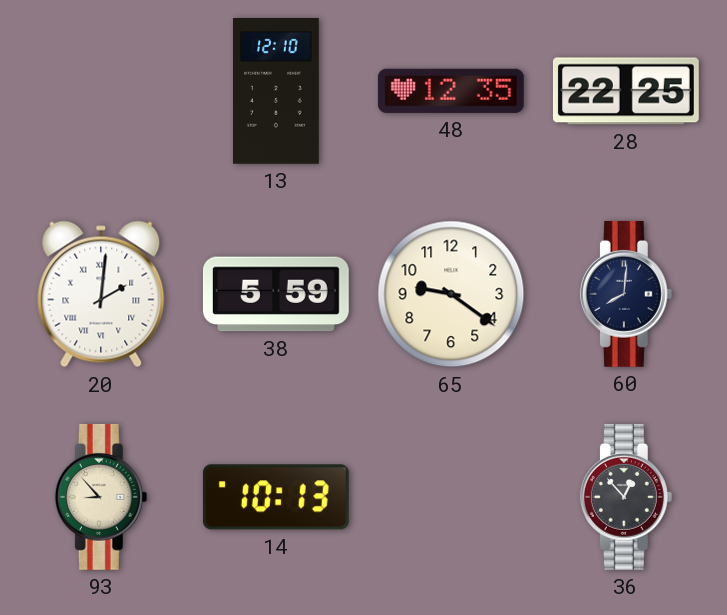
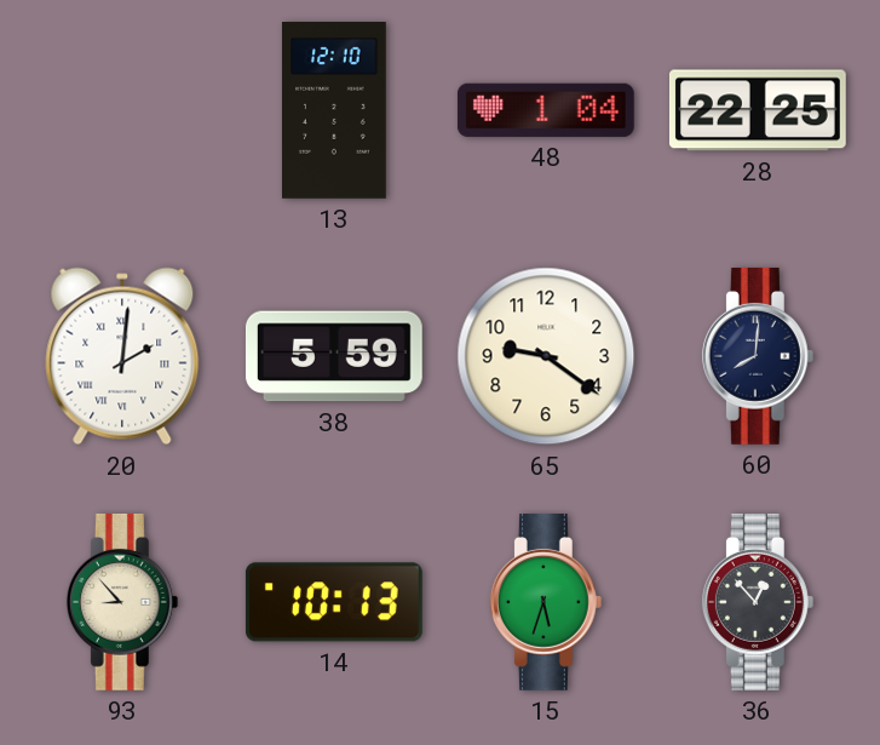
48: 12:35 -> 1:04
15: none -> 5:33
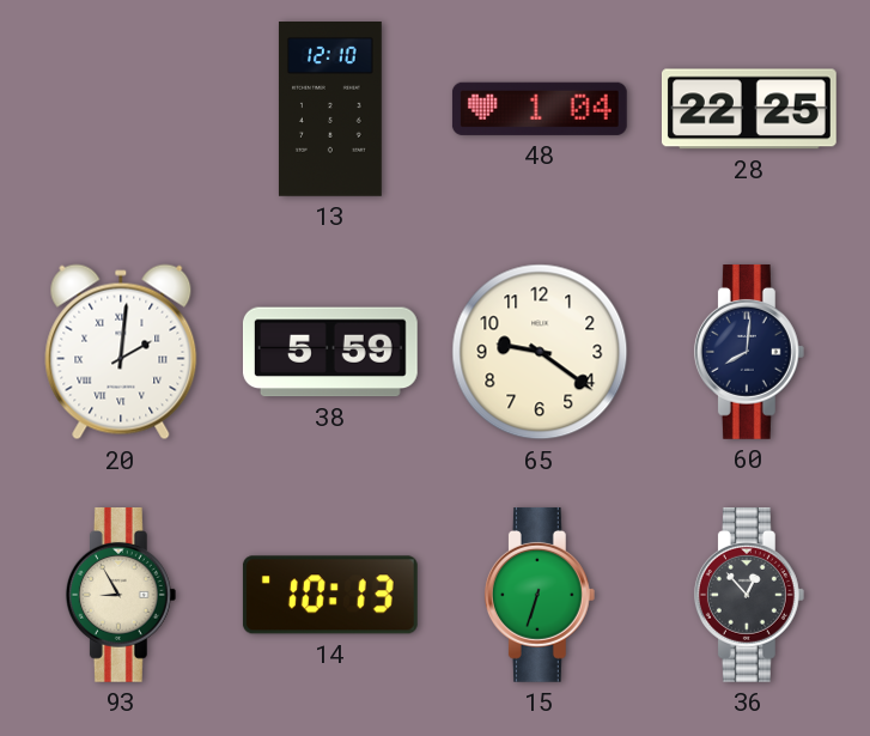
93: 8:53 -> 8:55
15: 5:33 -> 6:33
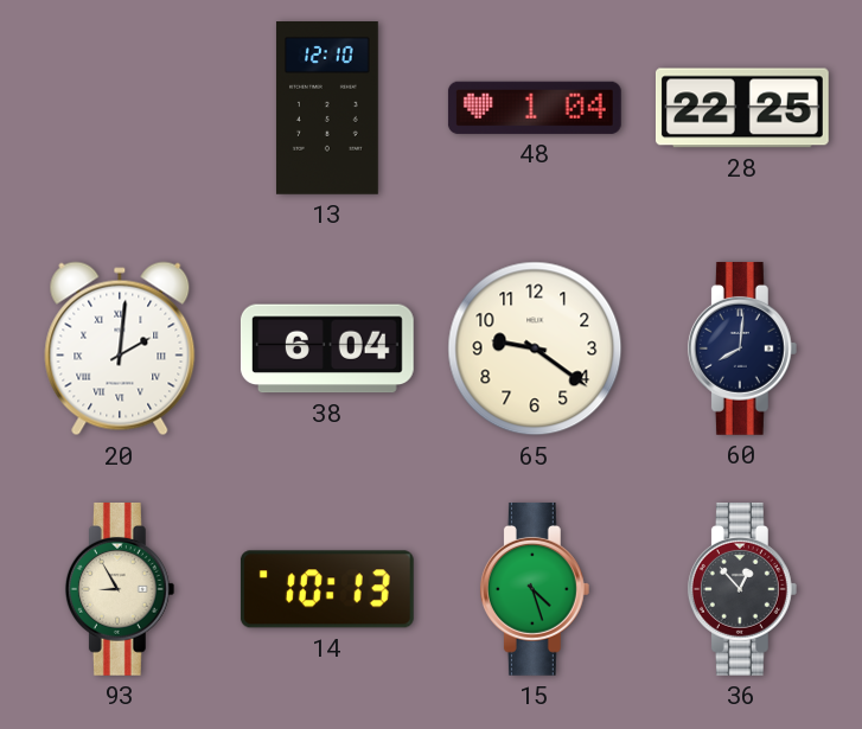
38: 5:59 -> 6:04
15: 6:33 -> 4:27
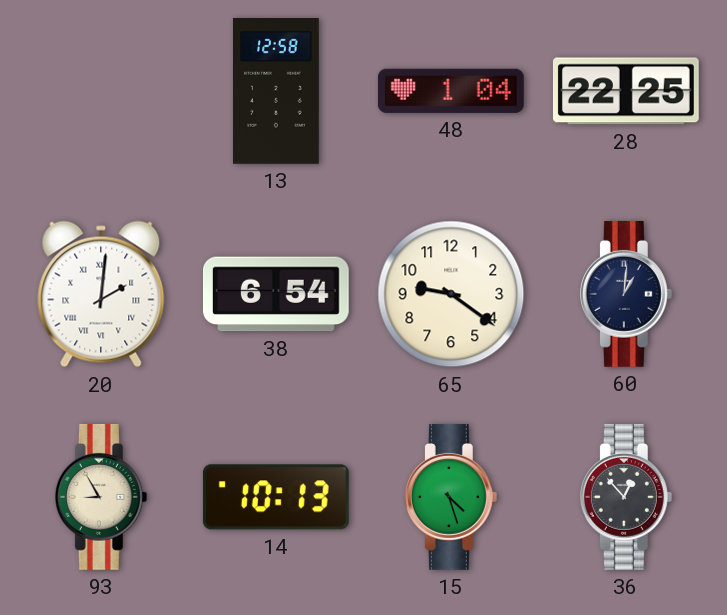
13: 12:10 -> 12:58
38: 6:04 -> 6:54
60: 8:01 -> 1:01
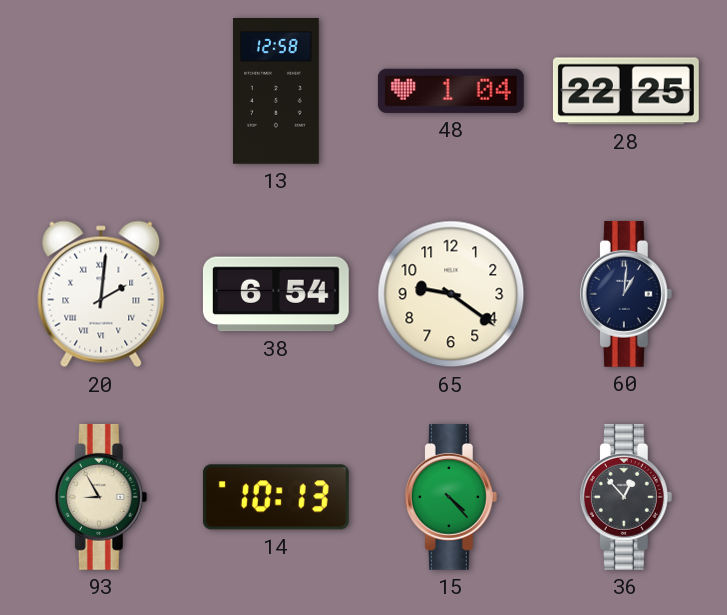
15: 4:27 -> 4:23
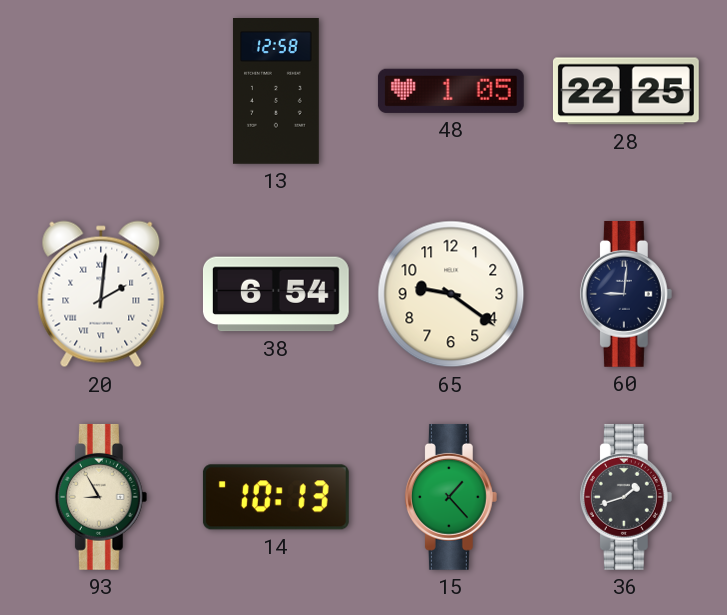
48: 1:04 -> 1:05
60: 1:01 -> 9:01
15: 4:23 -> 1:23
36: 12:53 -> 1:42
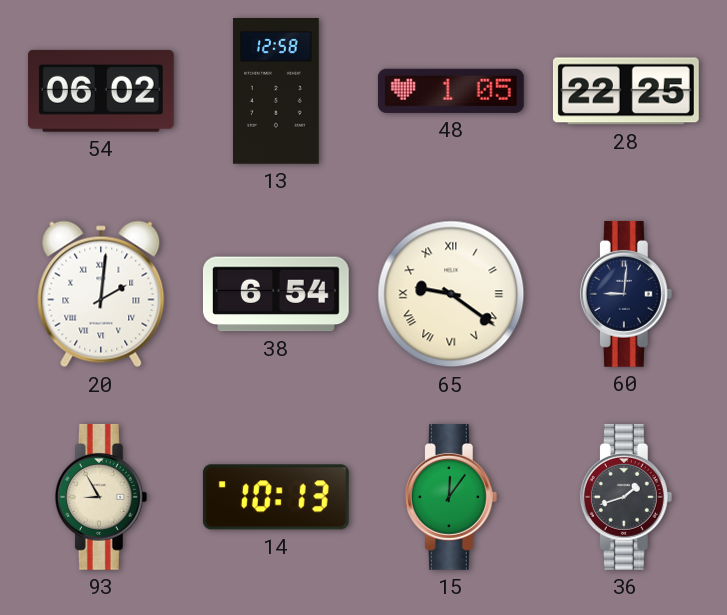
54: none -> 06:02
65 numerals: Arabic -> Roman
15: 1:23 -> 12:06
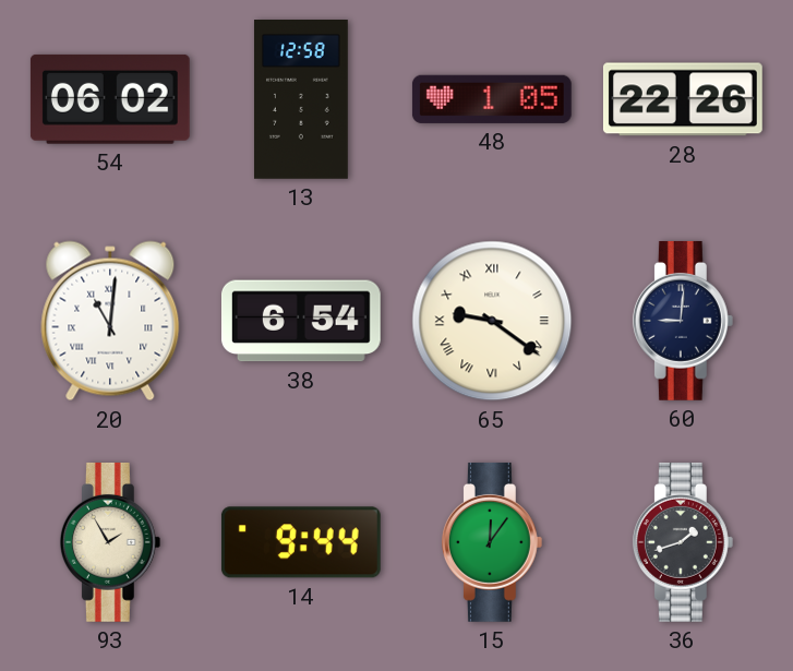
28: 22:25 -> 22:26
20: 2:01 -> 11:01
93: 8:55 -> 1:55
14: 10:13 -> 9:44
